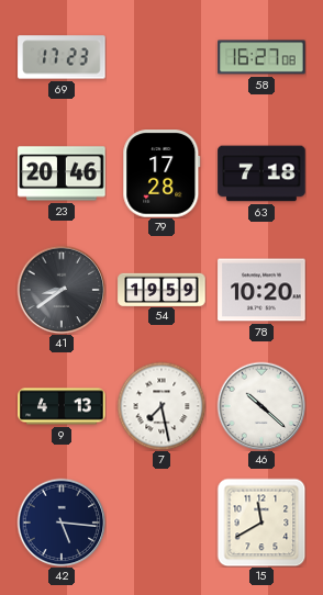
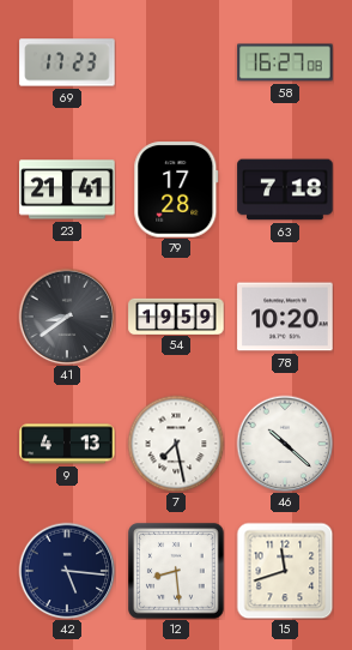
23: 20:46 -> 21:41
12: none -> 8:29
15: 11:40 -> 11:42
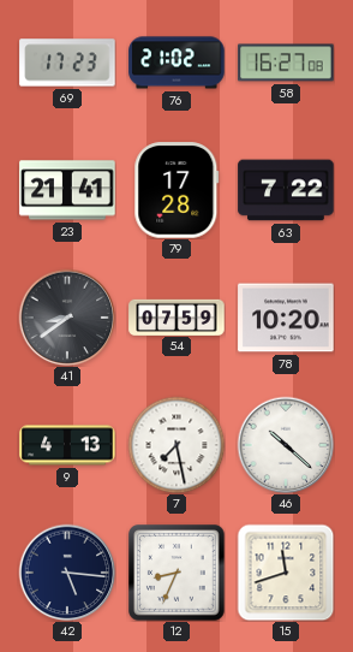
76: none -> 21:02
63: 7:18 -> 7:22
54: 19:59 -> 07:59
12: 8:29 -> 8:34
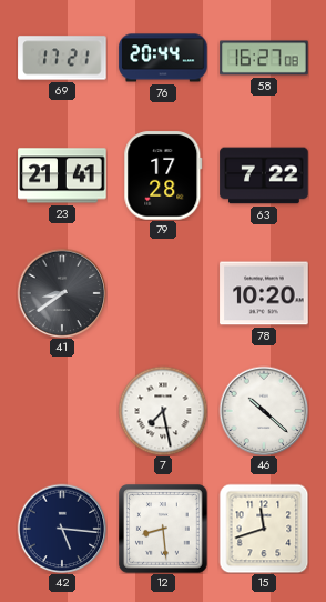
69: 17:23 -> 17:21
76: 21:02 -> 20:44
54: 07:59 -> none
9: 4:13 -> none
12: 8:34 -> 8:29
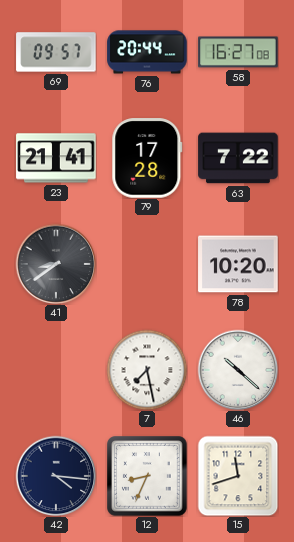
69: 17:21 -> 09:57
42: 5:16 -> 4:16
12: 8:29 -> 8:34
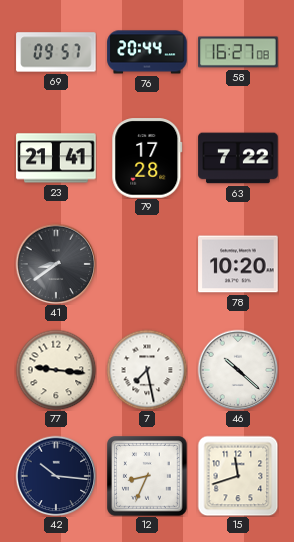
77: none -> 9:16
42: 4:16 -> 10:16
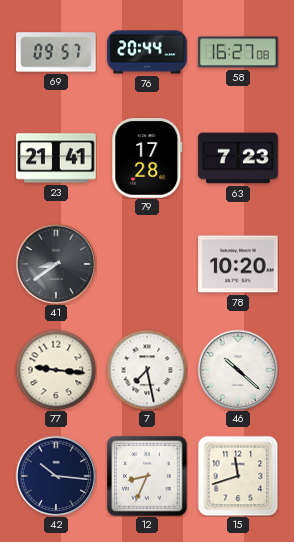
63: 7:22 -> 7:23
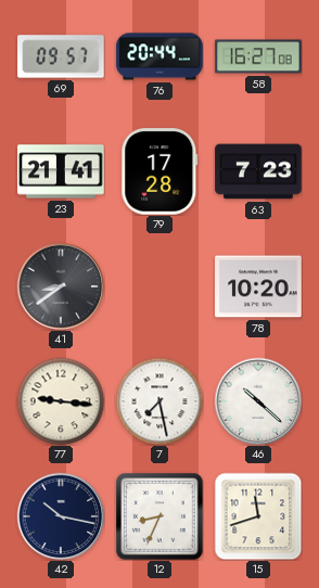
42: 10:16 -> 10:17
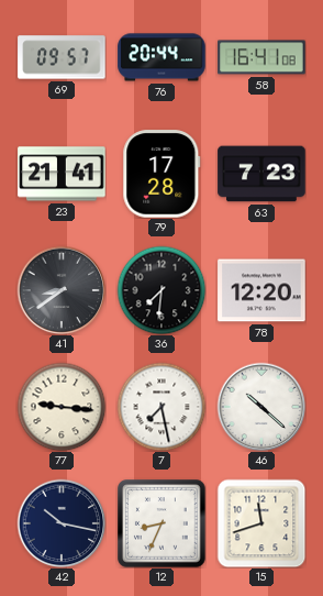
58: 16:27 -> 16:41
36: none -> 7:31
78: 10:20 -> 12:20
